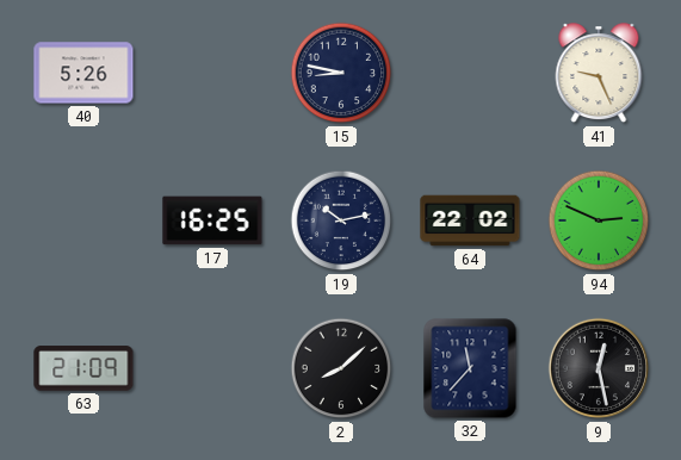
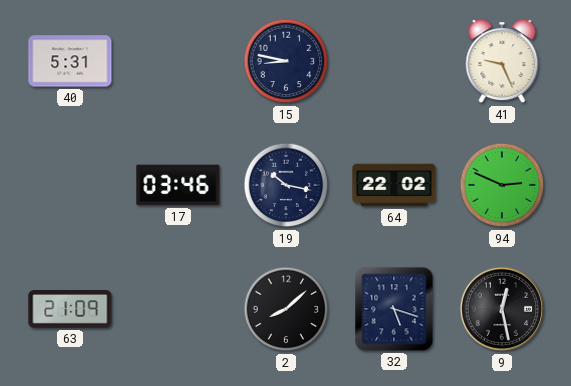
40: 5:26 -> 5:31
17: 16:25 -> 03:46
19: 10:13 -> 10:17
32: 11:37 -> 5:18
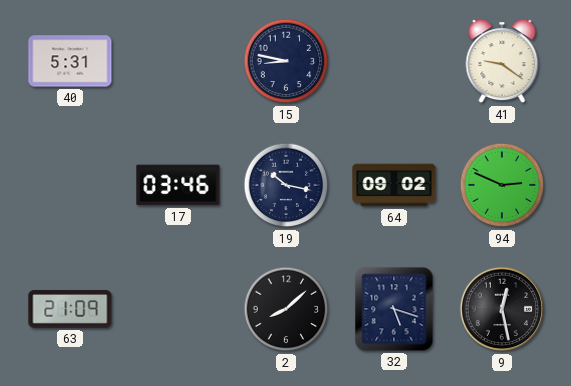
41: 9:26 -> 9:21
64: 22:02 -> 09:02
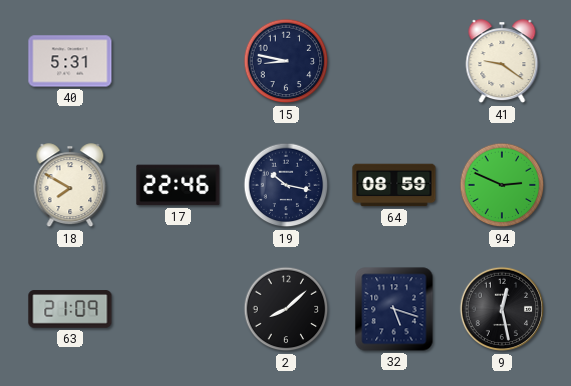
18: none -> 7:50
17: 03:46 -> 22:46
64: 09:02 -> 08:59
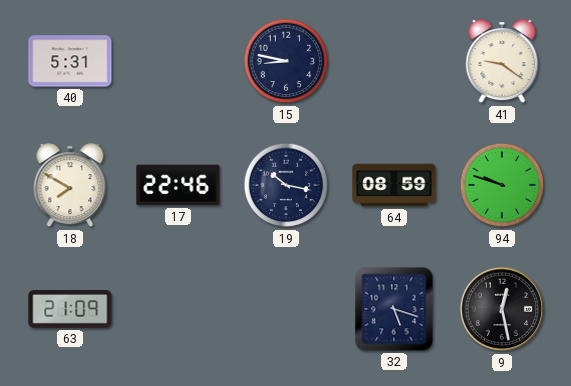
94: 2:49 -> 9:48
2: 8:08 -> none
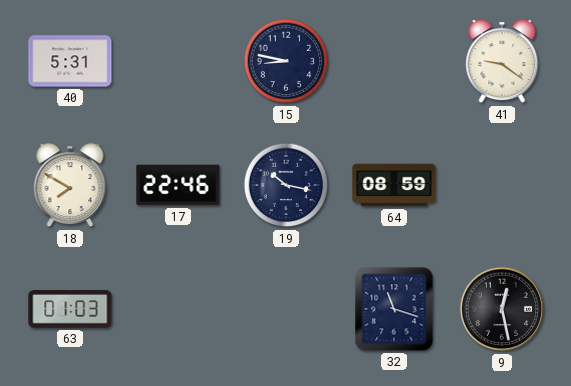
94: 9:48 -> none
63: 21:09 -> 01:03
32: 5:18 -> 11:18
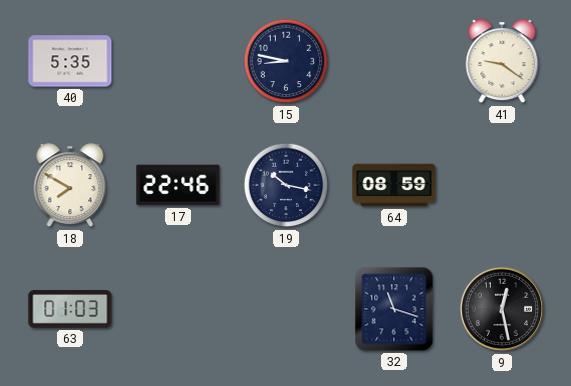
40: 5:31 -> 5:35
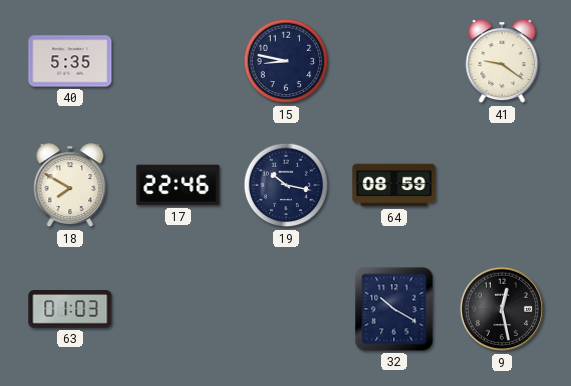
32: 11:18 -> 10:20
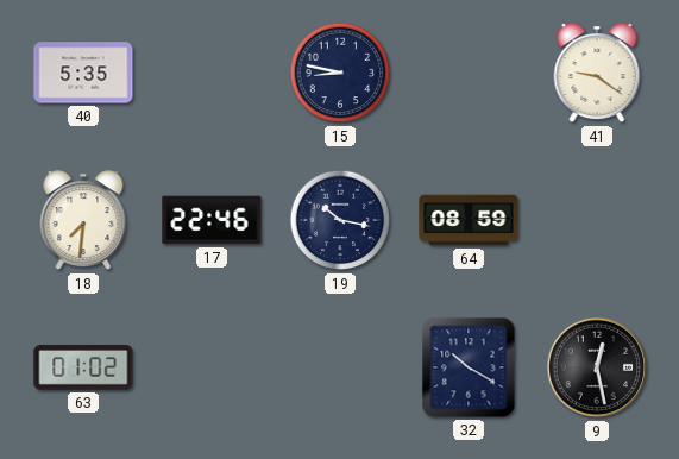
18: 7:50 -> 7:31
63: 01:03 -> 01:02
